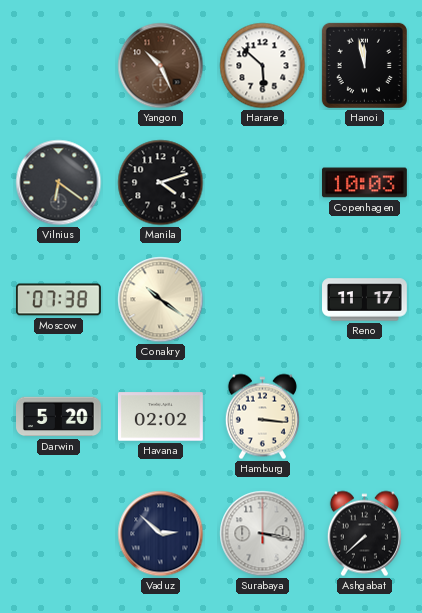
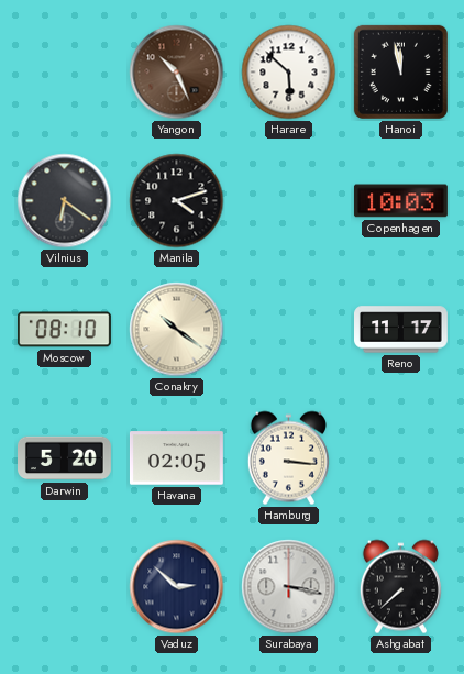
Moscow: 07:38 -> 08:10
Havana: 02:02 -> 02:05
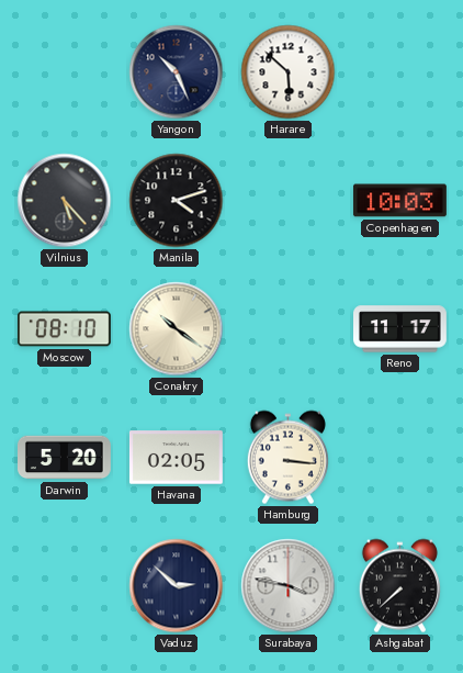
Yangon dial: brown -> navy
Hanoi: 11:58 -> none
Vilnius: 6:21 -> 5:23
Surabaya: 3:17 -> 3:47
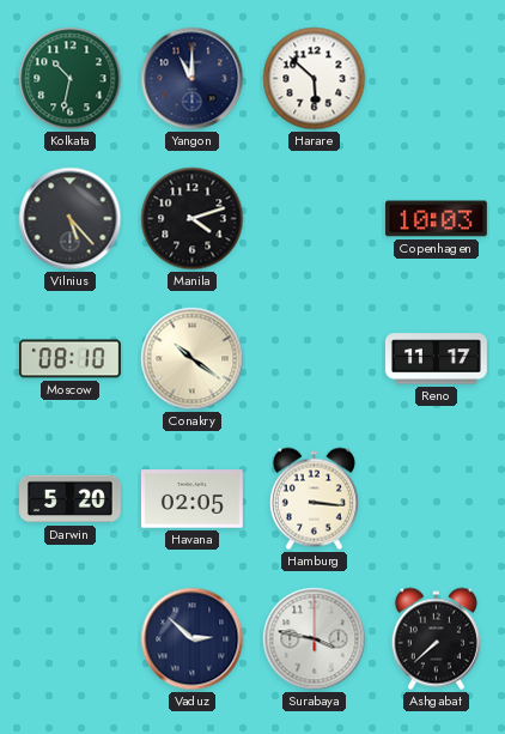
Kolkata: none -> 10:32
Yangon: 10:26 -> 11:00
